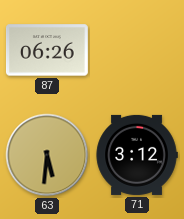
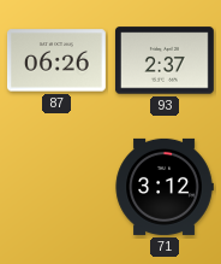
93: none -> 2:37
63: 5:31 -> none
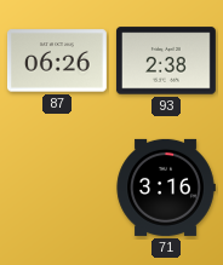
93: 2:37 -> 2:38
71: 3:12 -> 3:16
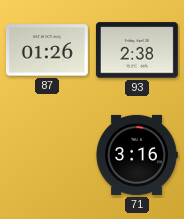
87: 06:26 -> 01:26
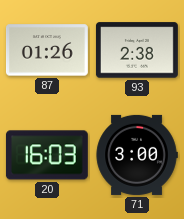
20: none -> 16:03
71: 3:16 -> 3:00
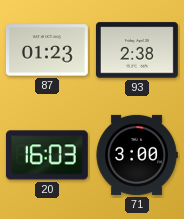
87: 01:26 -> 01:23
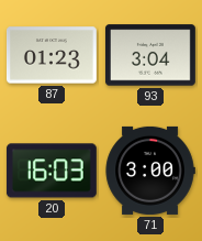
93: 2:38 -> 3:04
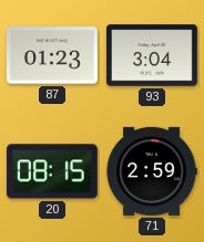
20: 16:03 -> 08:15
71: 3:00 -> 2:59
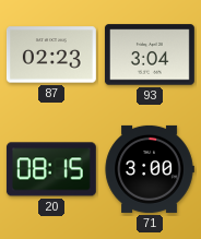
87: 01:23 -> 02:23
71: 2:59 -> 3:00
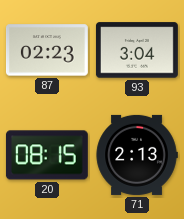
71: 3:00 -> 2:13
